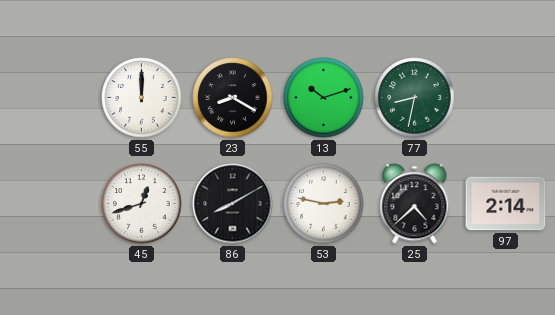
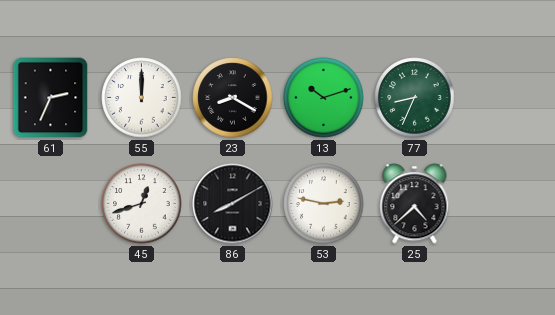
61: none -> 2:34
77: 8:32 -> 8:34
97: 2:14 -> none
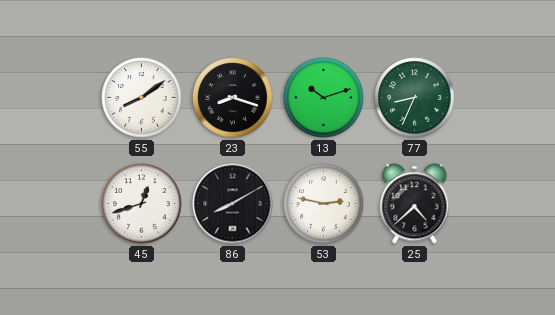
61: 2:34 -> none
55: 12:00 -> 8:09
23: 8:20 -> 8:18
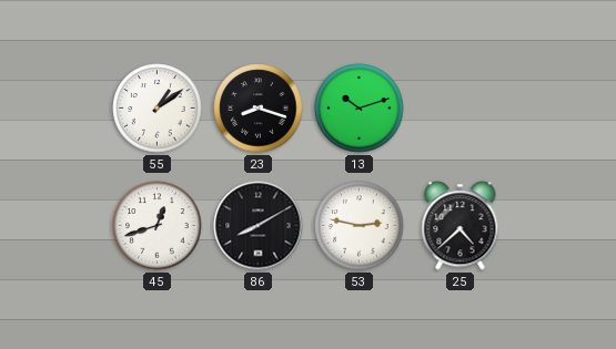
55: 8:09 -> 1:09
77: 8:34 -> none
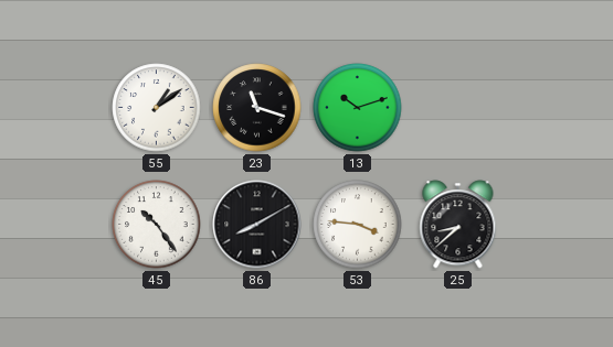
23: 8:18 -> 11:18
45: 12:42 -> 10:24
53: 2:47 -> 3:46
25: 4:38 -> 8:38
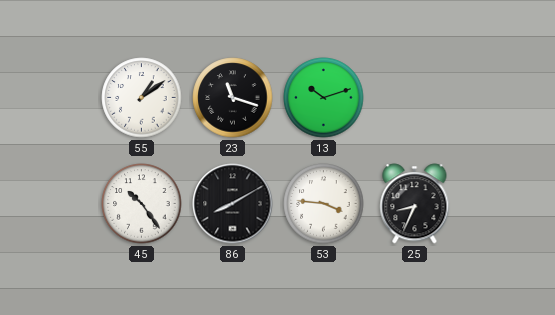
25: 8:38 -> 8:34
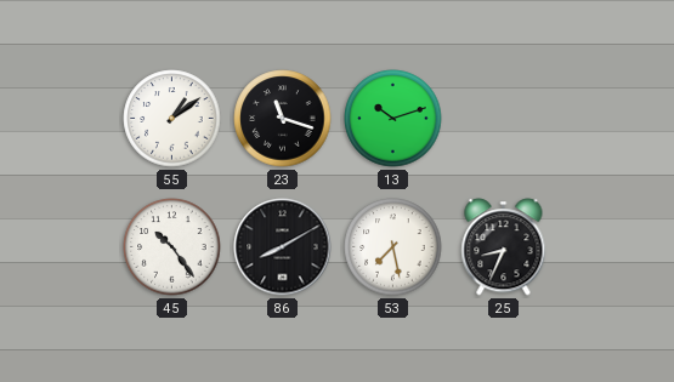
53: 3:46 -> 7:28
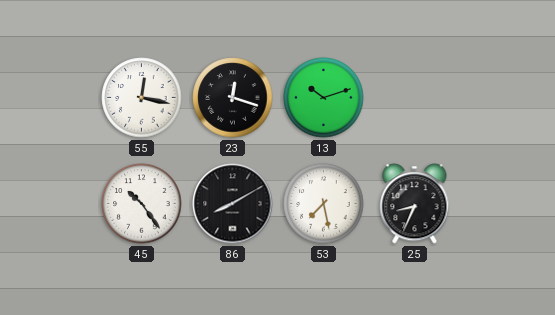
55: 1:09 -> 12:17
23: 11:18 -> 12:18
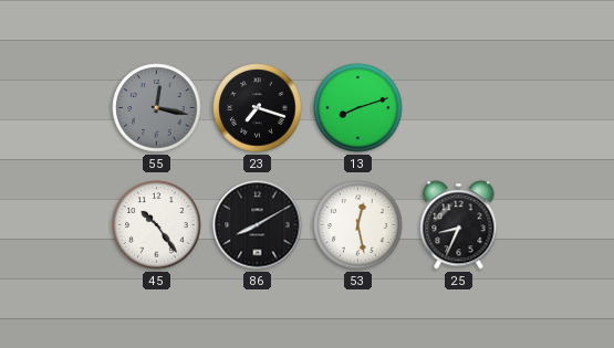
55 dial: white -> grey
23: 12:18 -> 7:18
13: 10:12 -> 8:12
53: 7:28 -> 12:28
